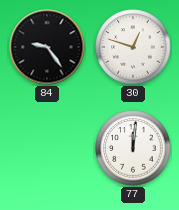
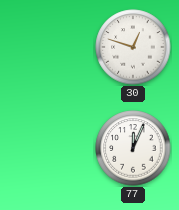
84: 9:24 -> none
77: 12:01 -> 12:04
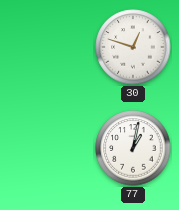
77: 12:04 -> 1:02
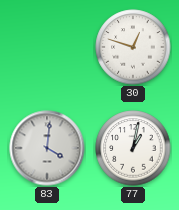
83: none -> 4:01
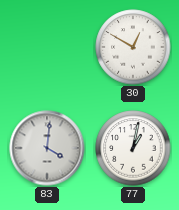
30: 12:48 -> 12:50
